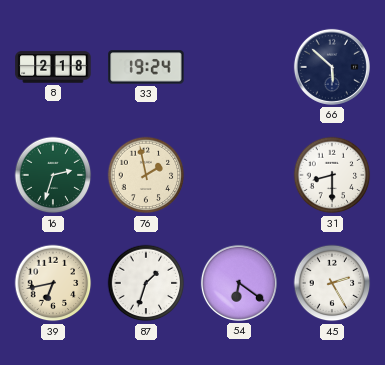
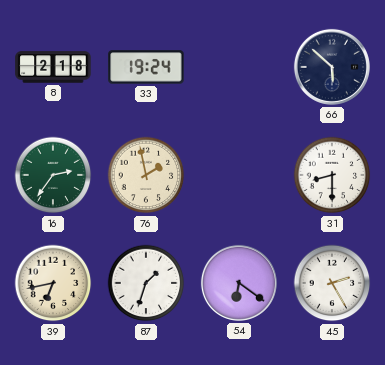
16: 2:33 -> 2:36
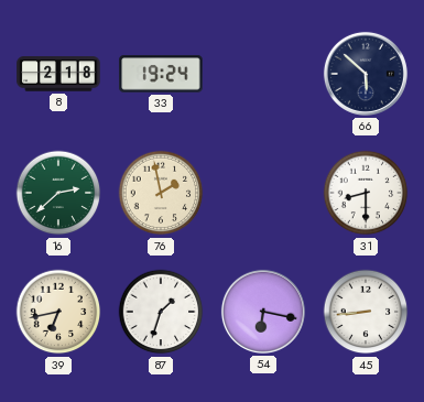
16: 2:36 -> 2:38
54: 6:21 -> 6:17
45: 2:25 -> 8:44
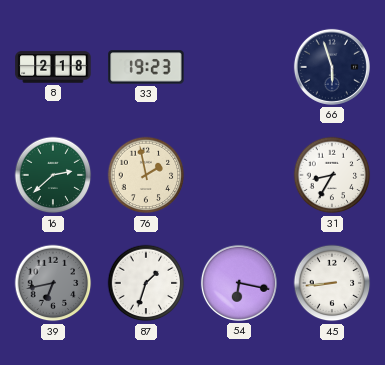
33: 19:24 -> 19:23
66: 5:52 -> 5:57
31: 8:30 -> 8:35
39 dial: cream -> grey
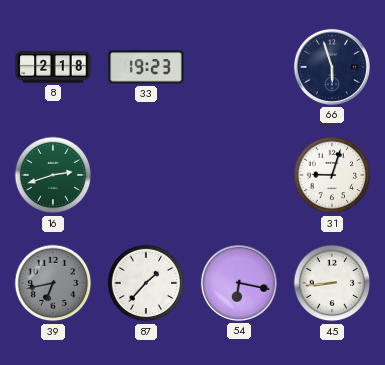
16: 2:38 -> 2:42
76: 1:58 -> none
31: 8:35 -> 9:03
87: 1:33 -> 1:37
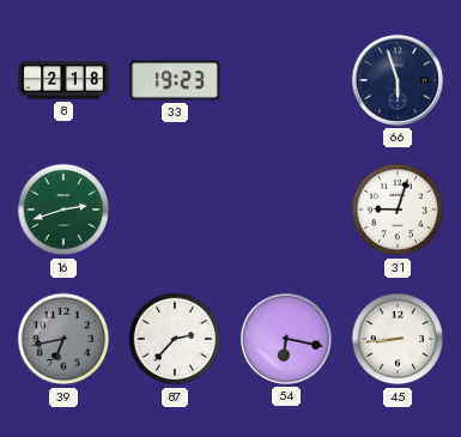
87: 1:37 -> 2:37
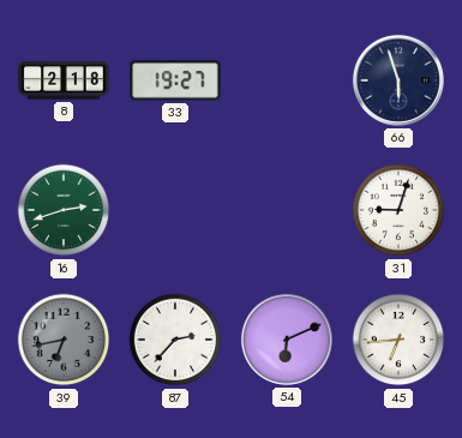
33: 19:23 -> 19:27
54: 6:17 -> 6:11
45: 8:44 -> 6:44
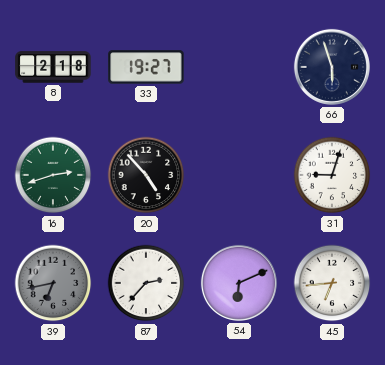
20: none -> 4:53
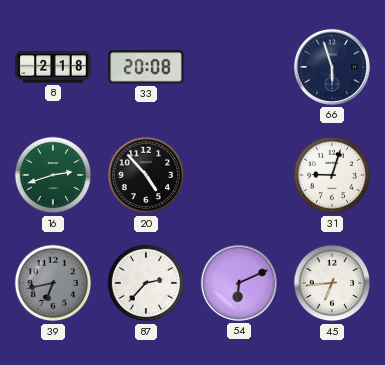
33: 19:27 -> 20:08
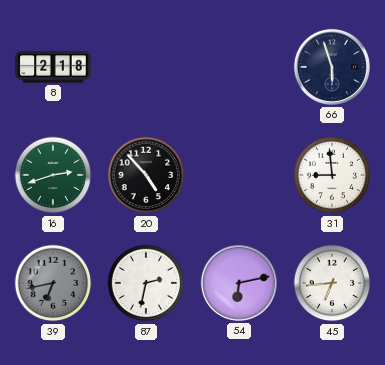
33: 20:08 -> none
31: 9:03 -> 8:59
87: 2:37 -> 2:32
54: 6:11 -> 6:13
